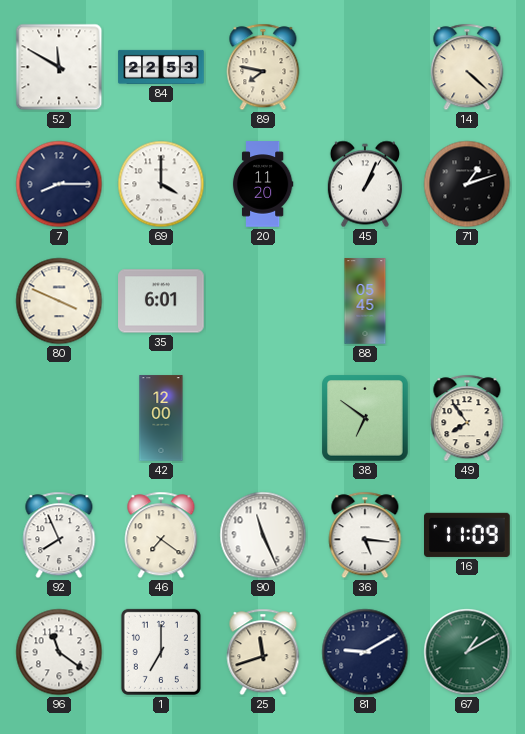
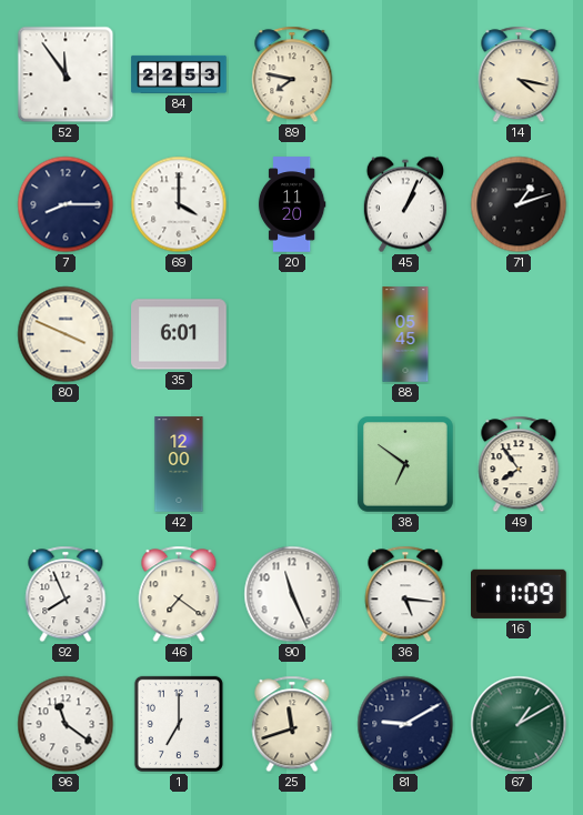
52: 11:50 -> 11:54
14: 4:22 -> 4:17
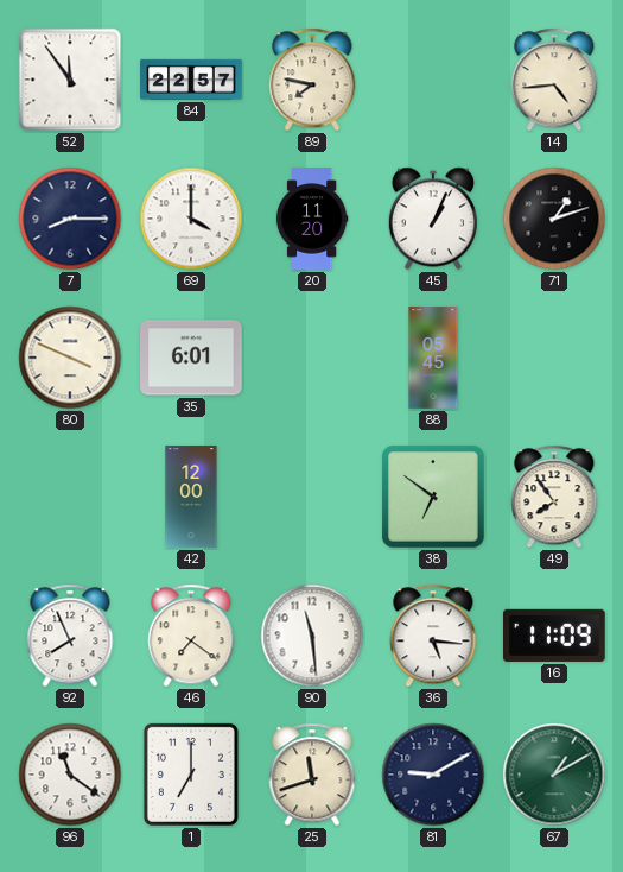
84: 22:53 -> 22:57
14: 4:17 -> 4:44
90: 11:26 -> 11:29
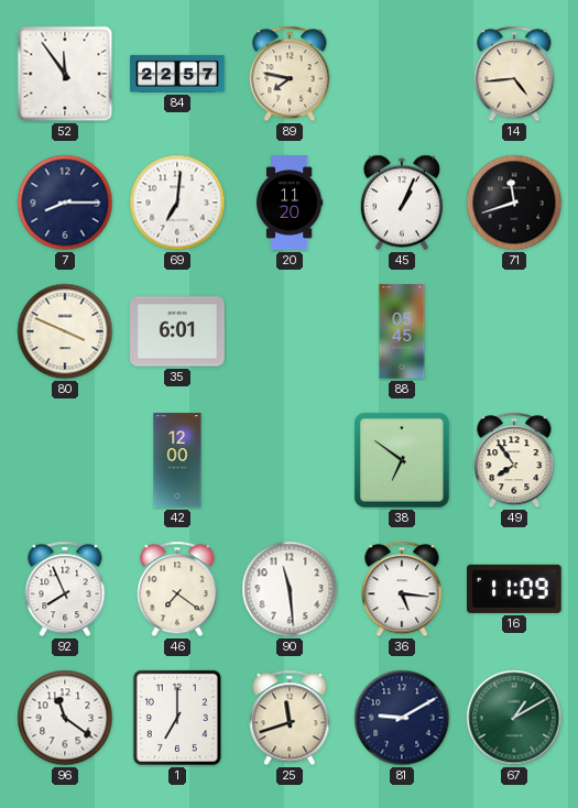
69: 4:00 -> 7:01
71: 1:12 -> 11:42
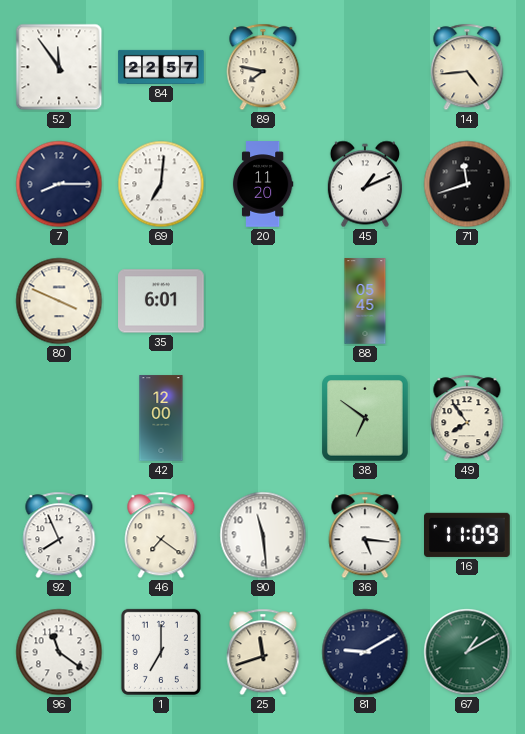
45: 1:04 -> 1:11
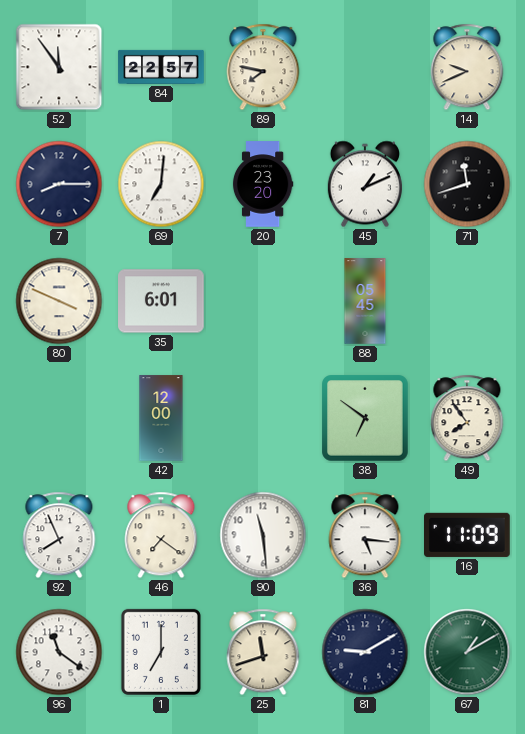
14: 4:44 -> 9:41
20: 11:20 -> 23:20
